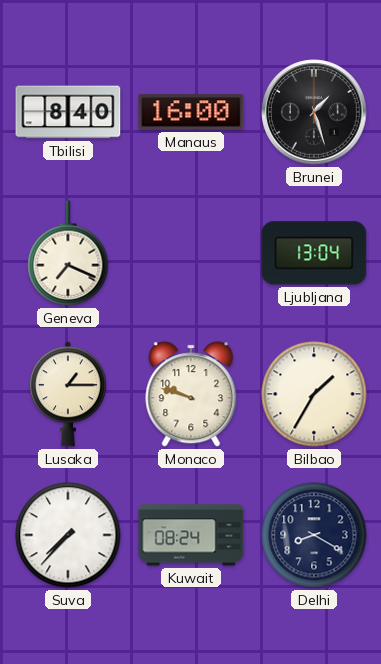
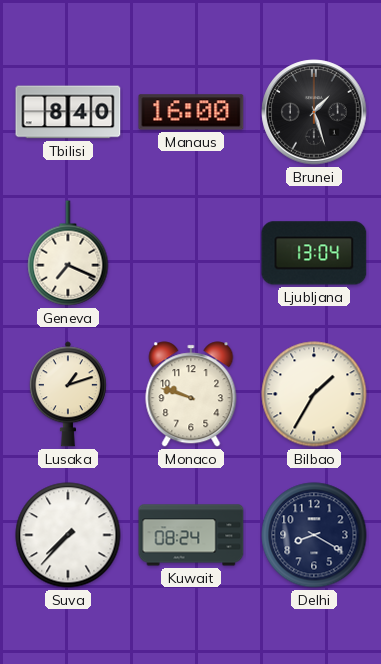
Lusaka: 1:15 -> 1:12
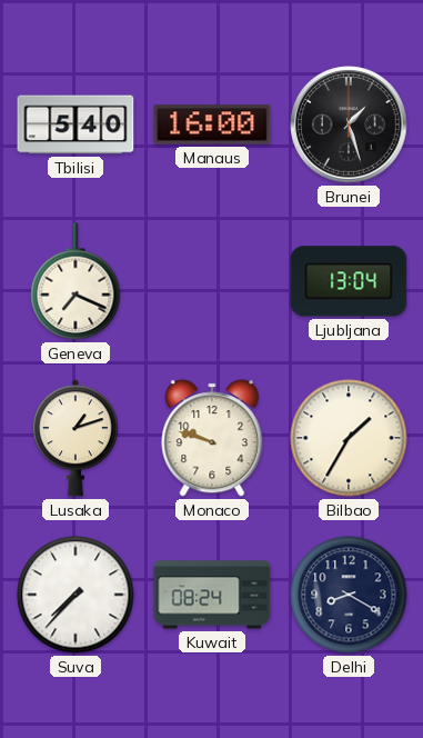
Tbilisi: 8:40 -> 5:40
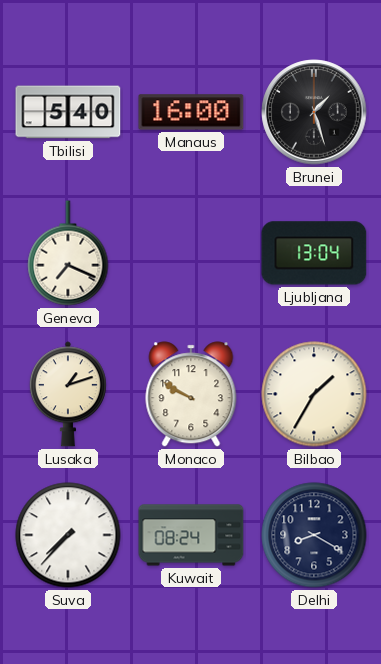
Monaco: 9:48 -> 9:50
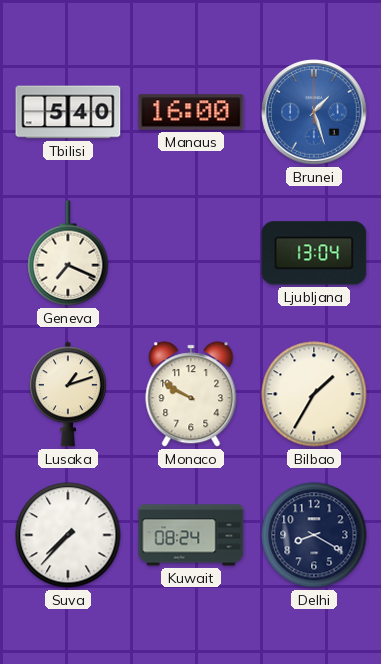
Brunei dial: black -> blue
